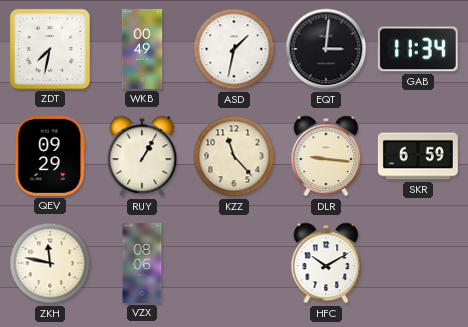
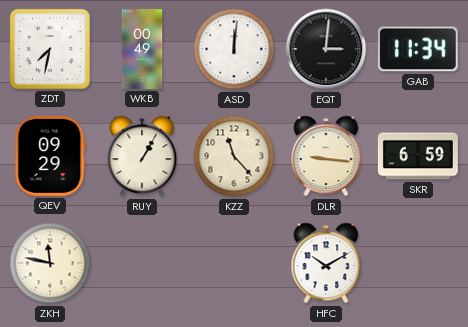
ASD: 1:32 -> 12:01
VZX: 08:06 -> none
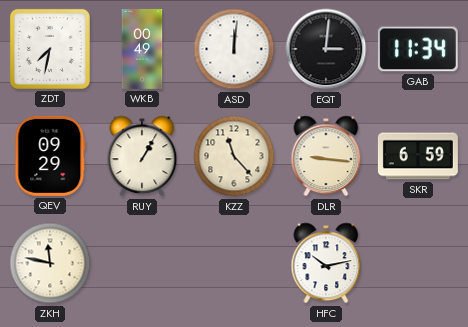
HFC: 10:10 -> 10:13
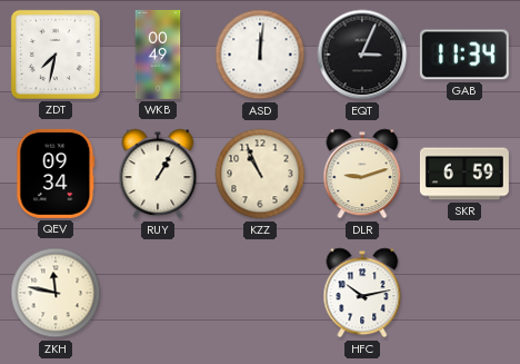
EQT: 3:01 -> 3:04
QEV: 09:29 -> 09:34
KZZ: 11:23 -> 10:56
DLR: 9:16 -> 9:12
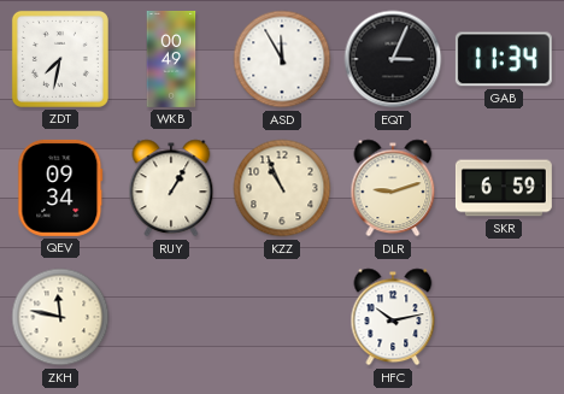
ASD: 12:01 -> 11:55
